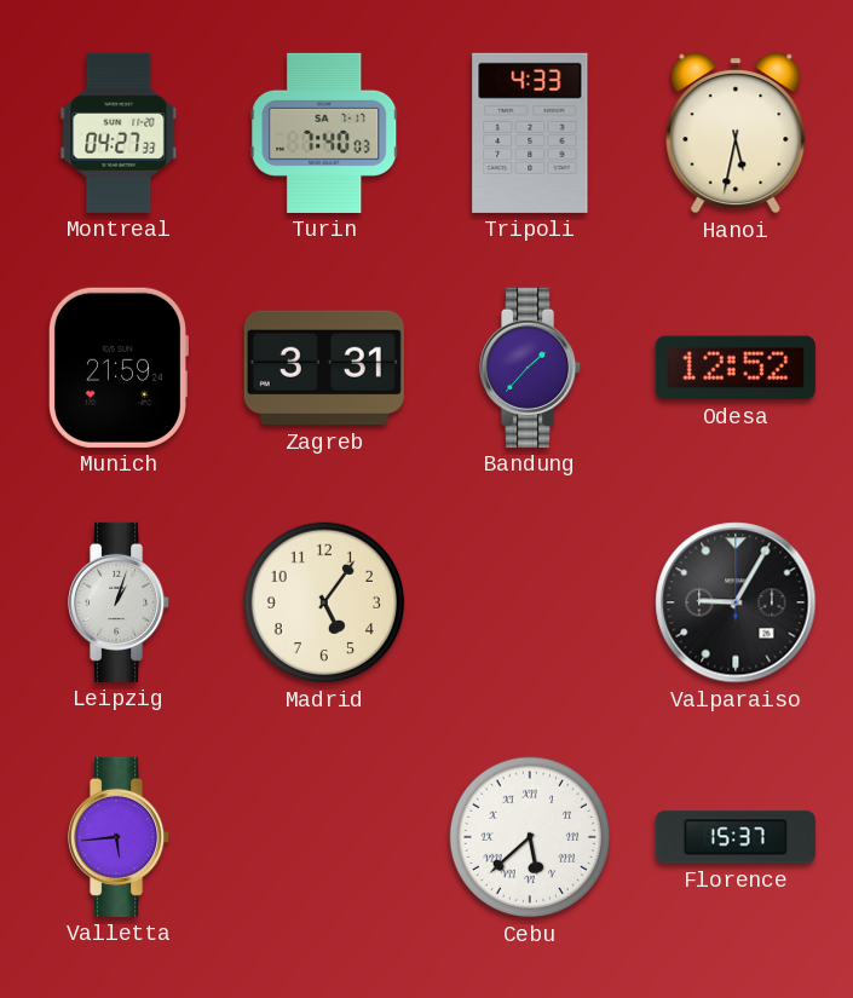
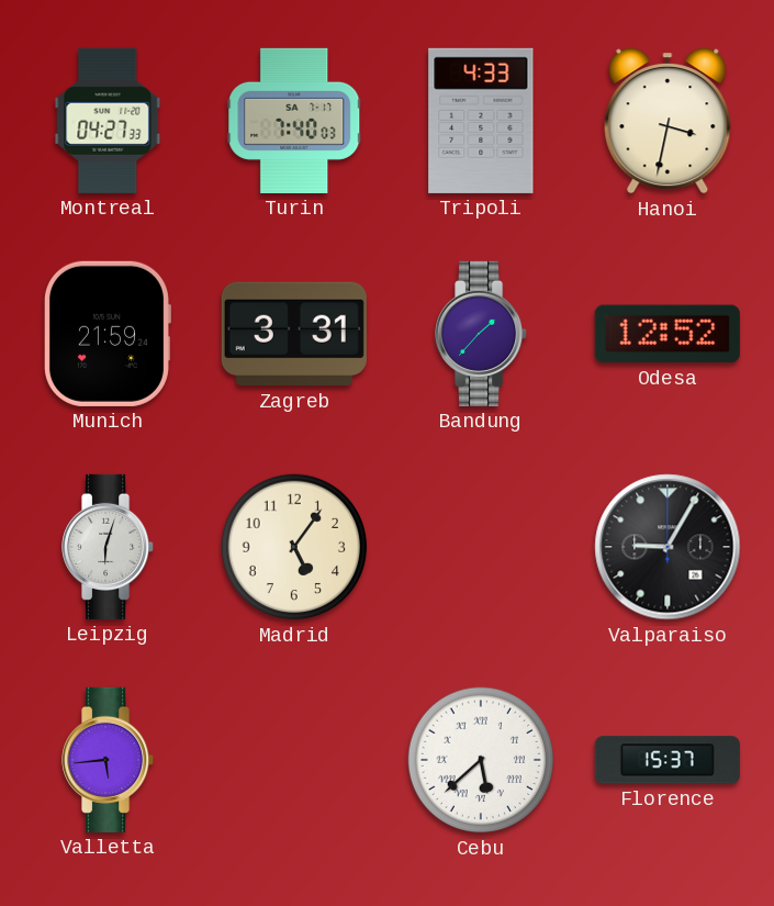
Hanoi: 5:32 -> 3:32
Leipzig: 1:03 -> 6:03
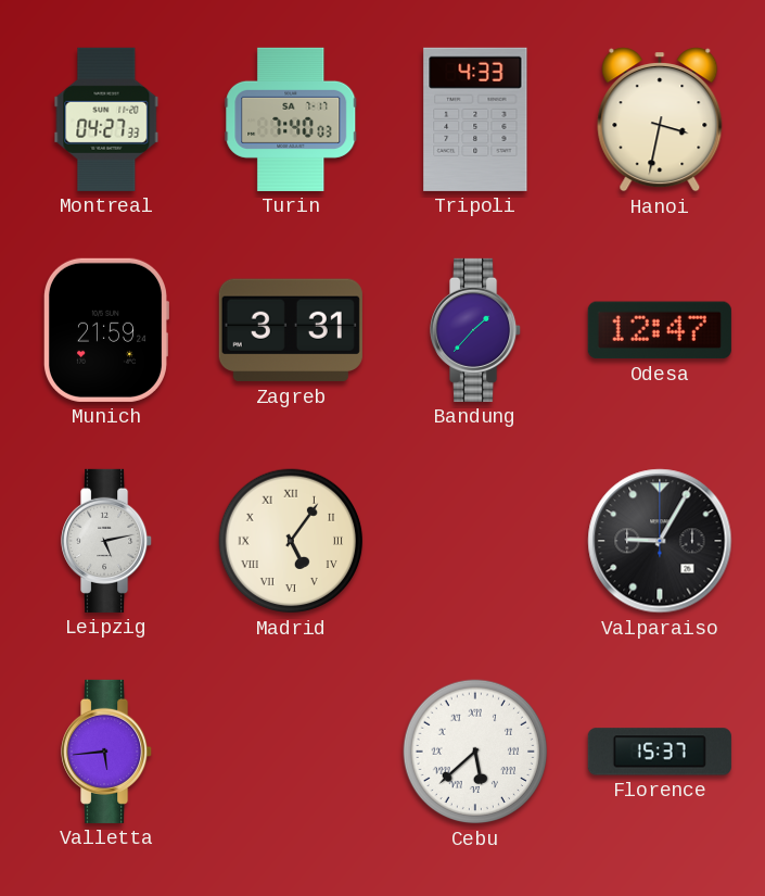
Odesa: 12:52 -> 12:47
Leipzig: 6:03 -> 5:13
Madrid numerals: Arabic -> Roman
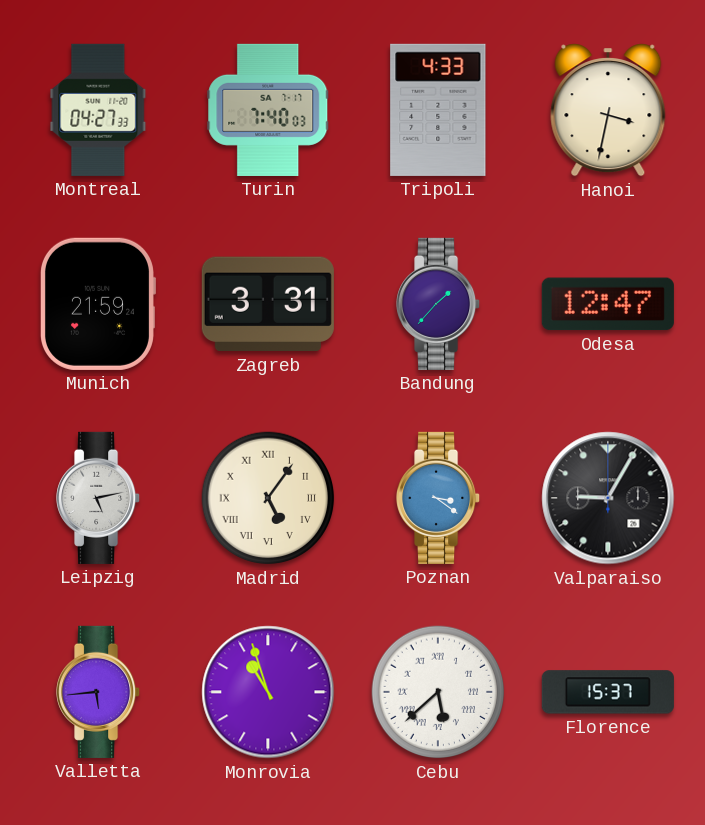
Poznan: none -> 3:21
Monrovia: none -> 10:57
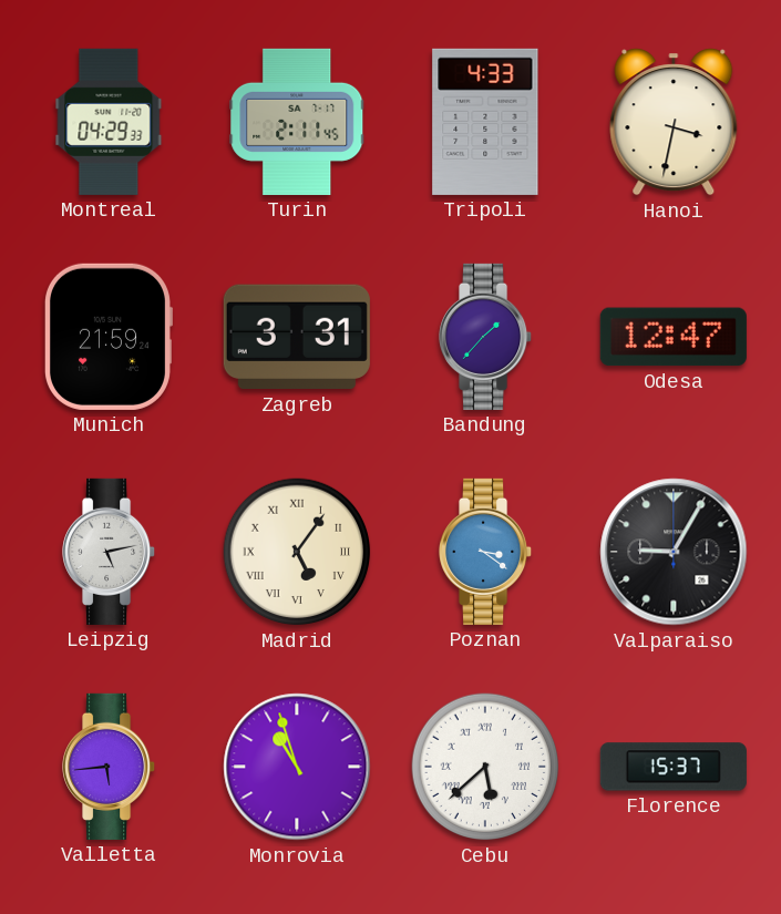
Montreal: 04:27 -> 04:29
Turin: 7:40 -> 2:11
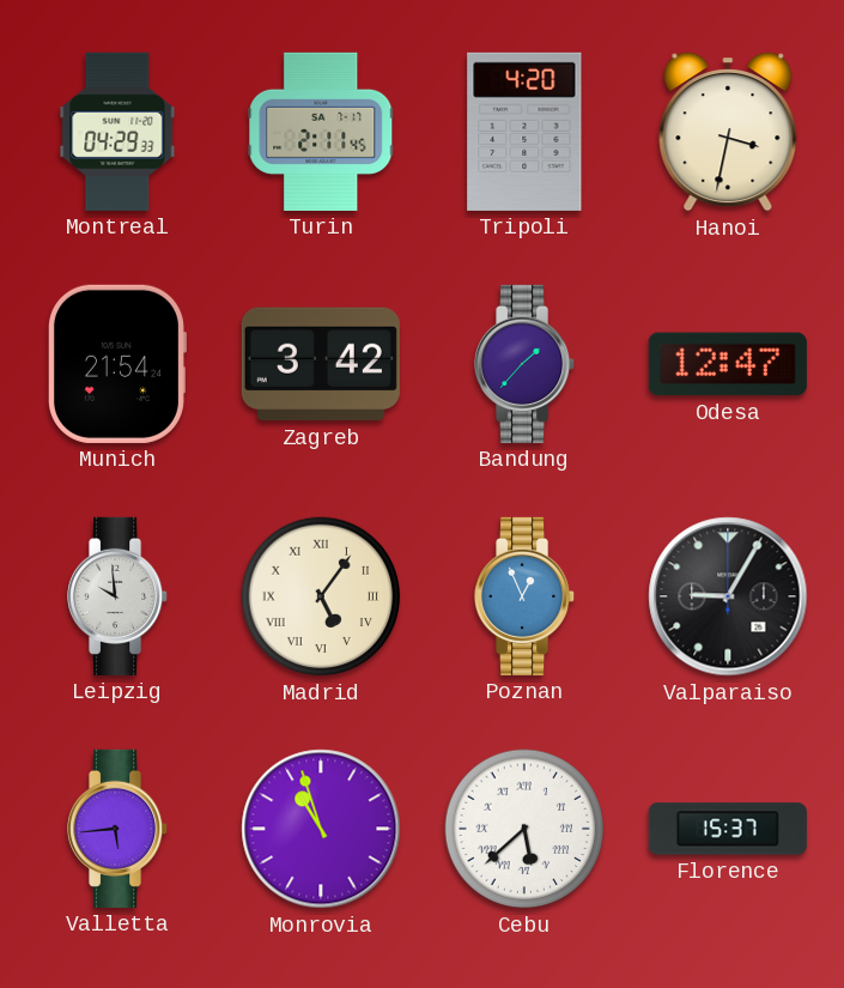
Tripoli: 4:33 -> 4:20
Munich: 21:59 -> 21:54
Zagreb: 3:31 -> 3:42
Leipzig: 5:13 -> 9:59
Poznan: 3:21 -> 12:56
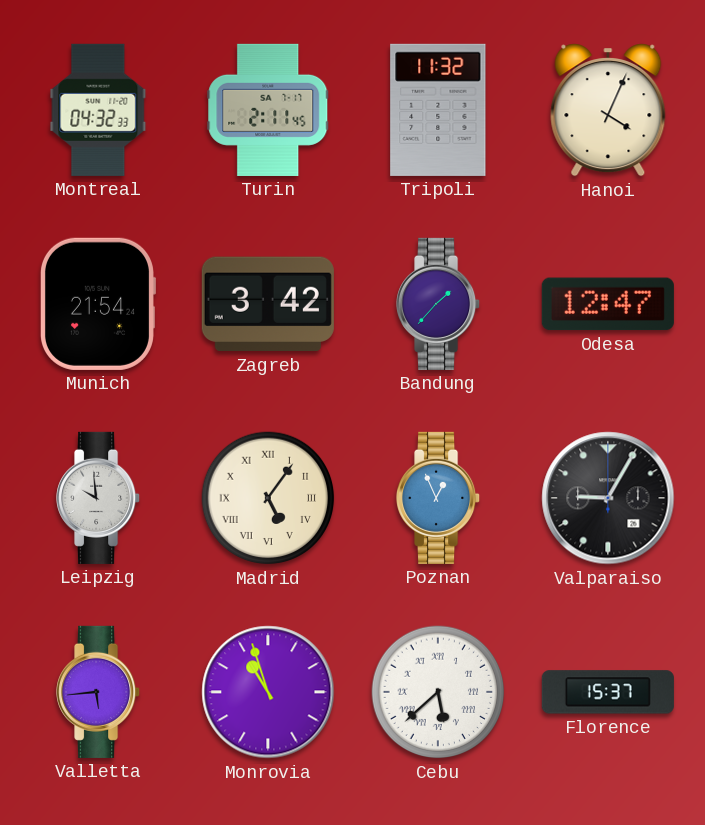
Montreal: 04:29 -> 04:32
Tripoli: 4:20 -> 11:32
Hanoi: 3:32 -> 4:04
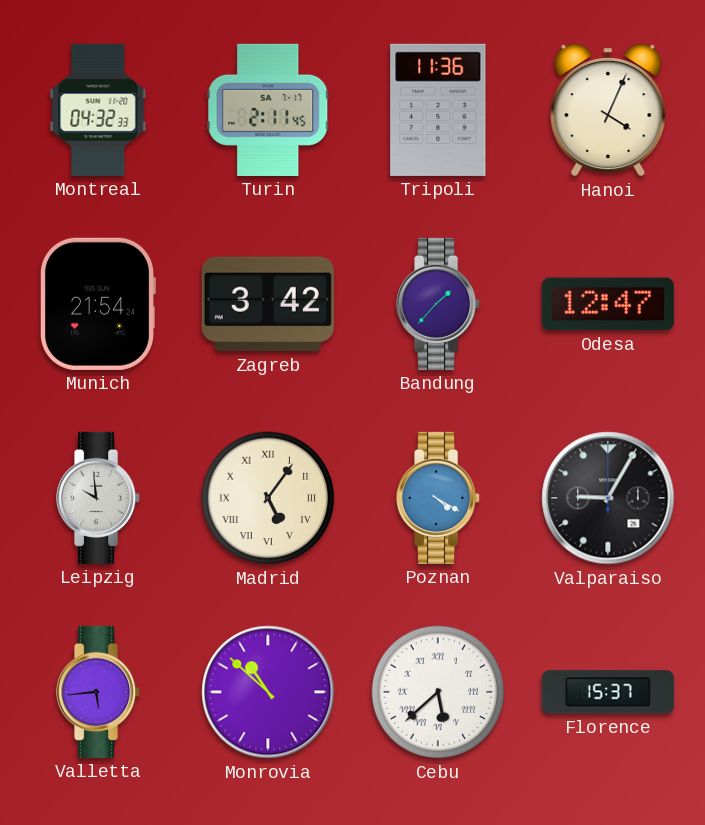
Tripoli: 11:32 -> 11:36
Poznan: 12:56 -> 4:20
Monrovia: 10:57 -> 10:52
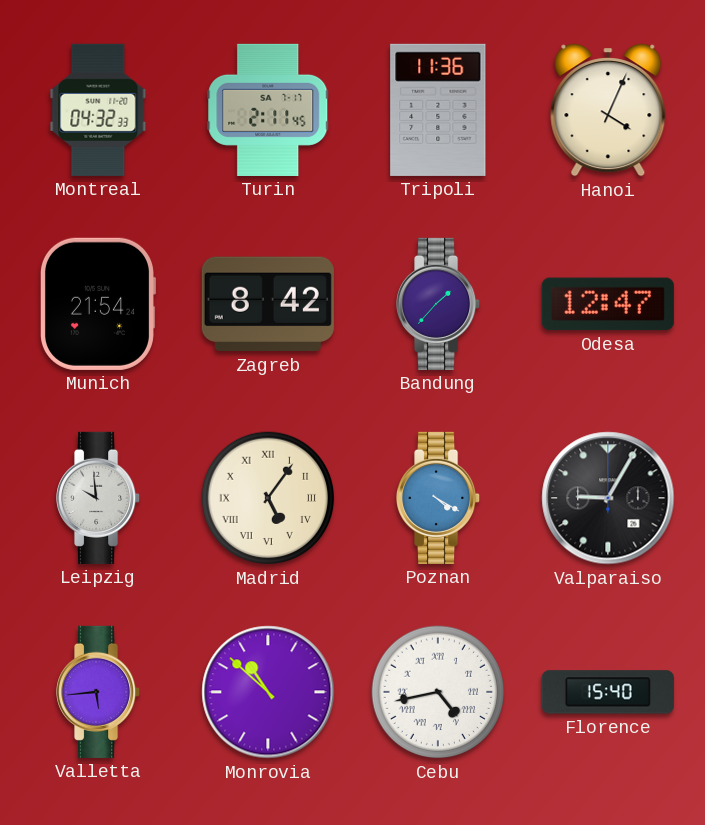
Zagreb: 3:42 -> 8:42
Cebu: 5:38 -> 4:43
Florence: 15:37 -> 15:40
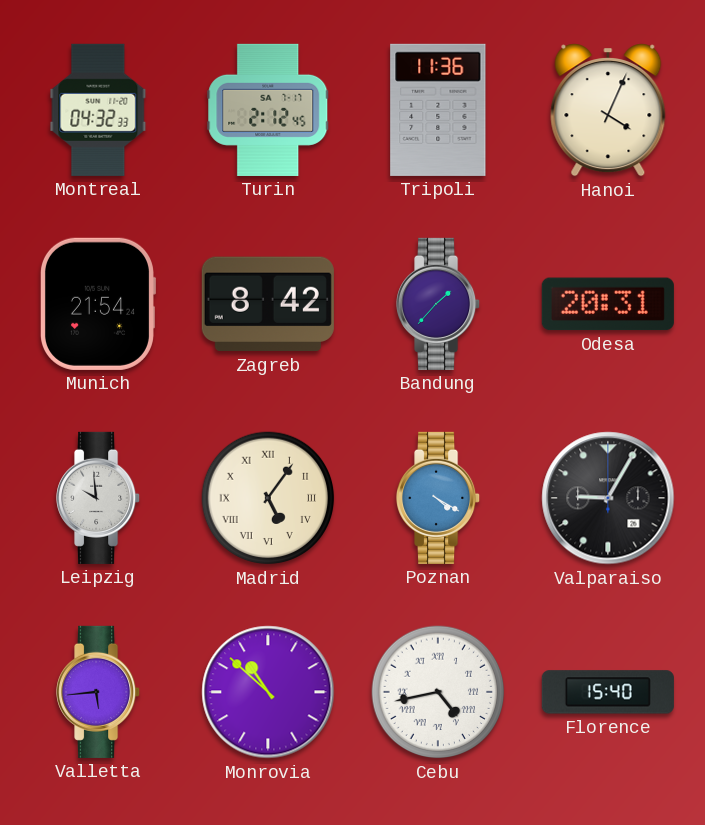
Turin: 2:11 -> 2:12
Odesa: 12:47 -> 20:31
